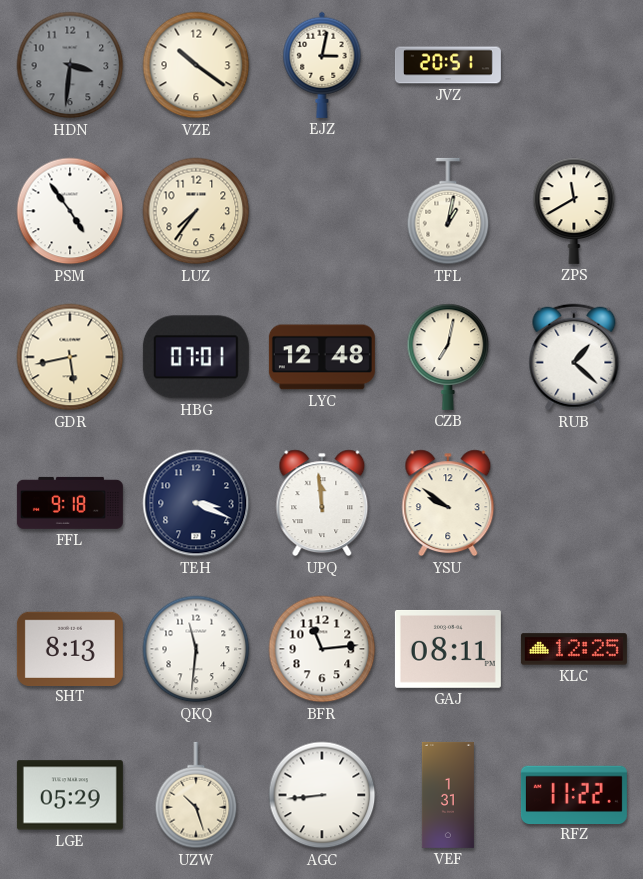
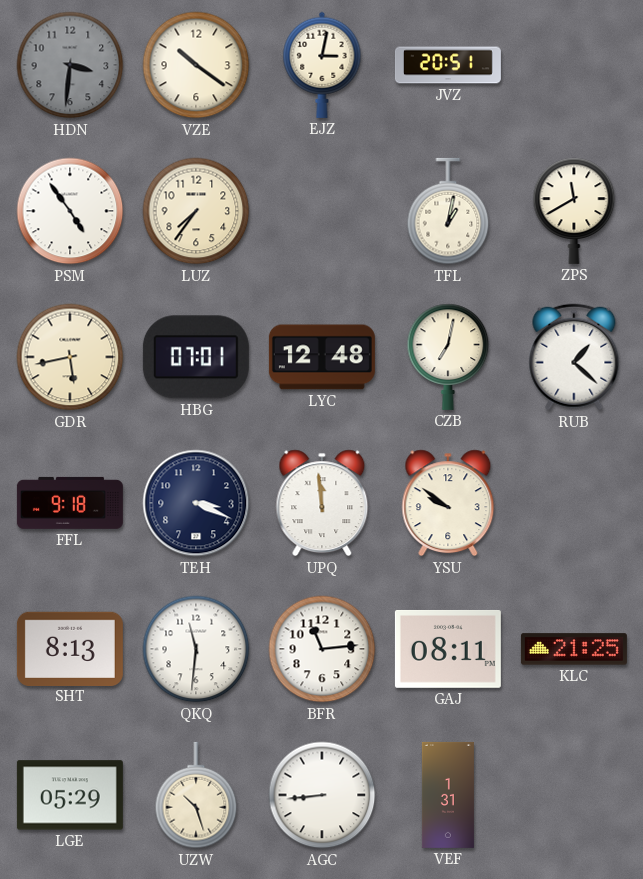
KLC: 12:25 -> 21:25
RFZ: 11:22 -> none
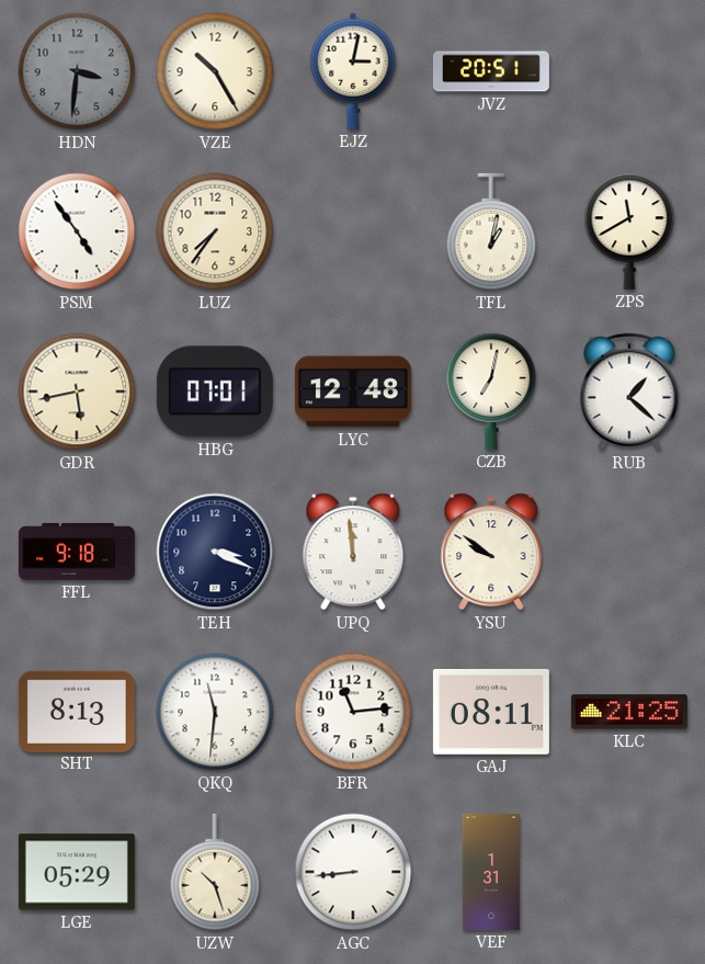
VZE: 10:21 -> 10:25
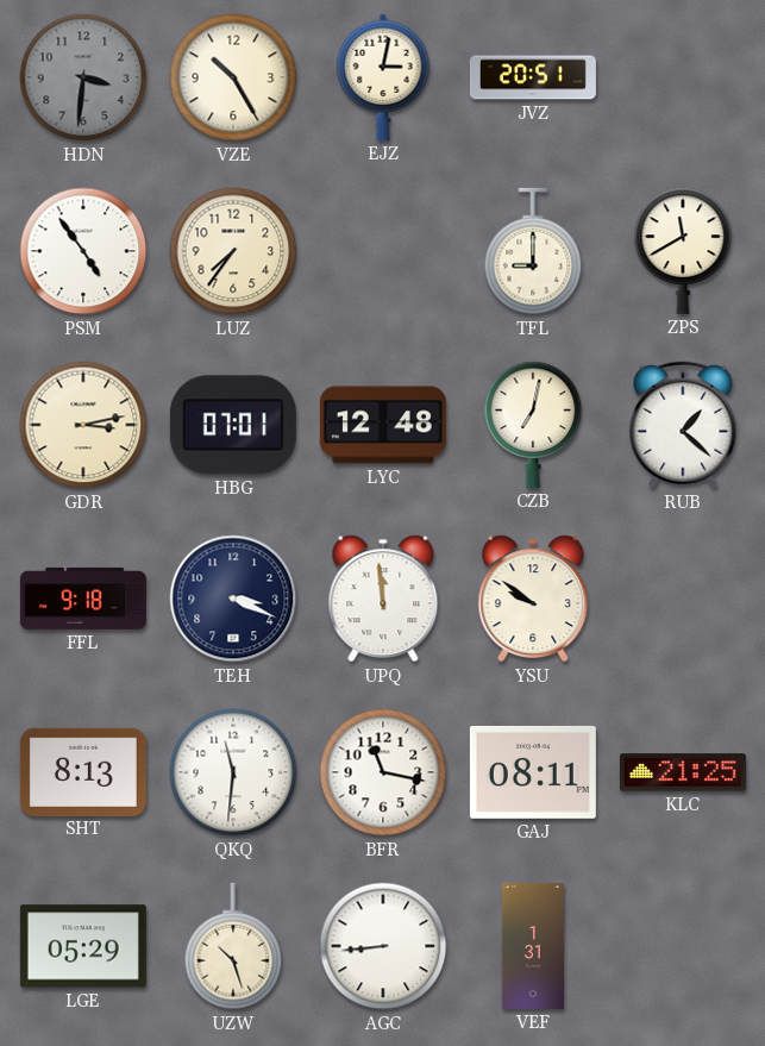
TFL: 1:02 -> 9:00
GDR: 5:43 -> 3:13
BFR: 11:14 -> 11:17
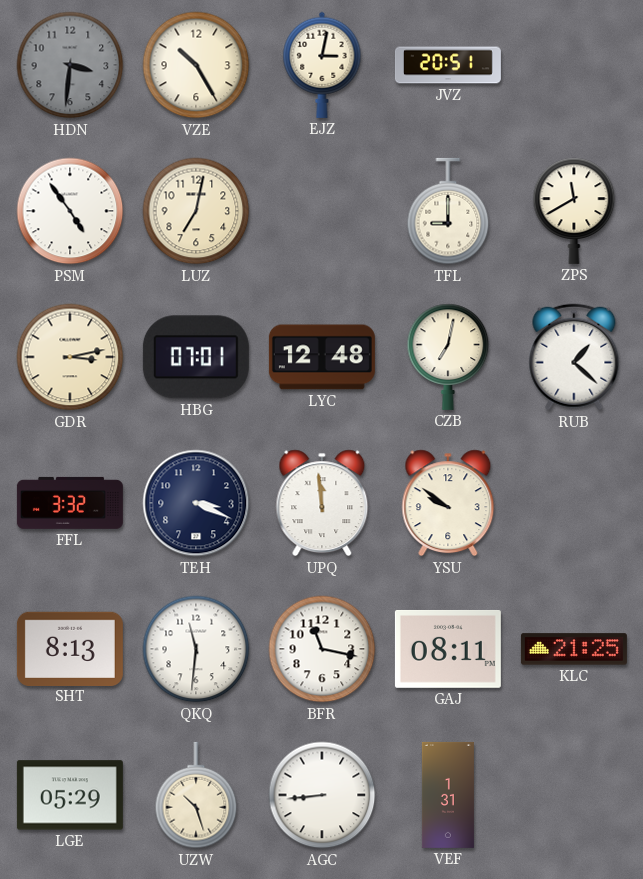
LUZ: 7:36 -> 7:02
FFL: 9:18 -> 3:32
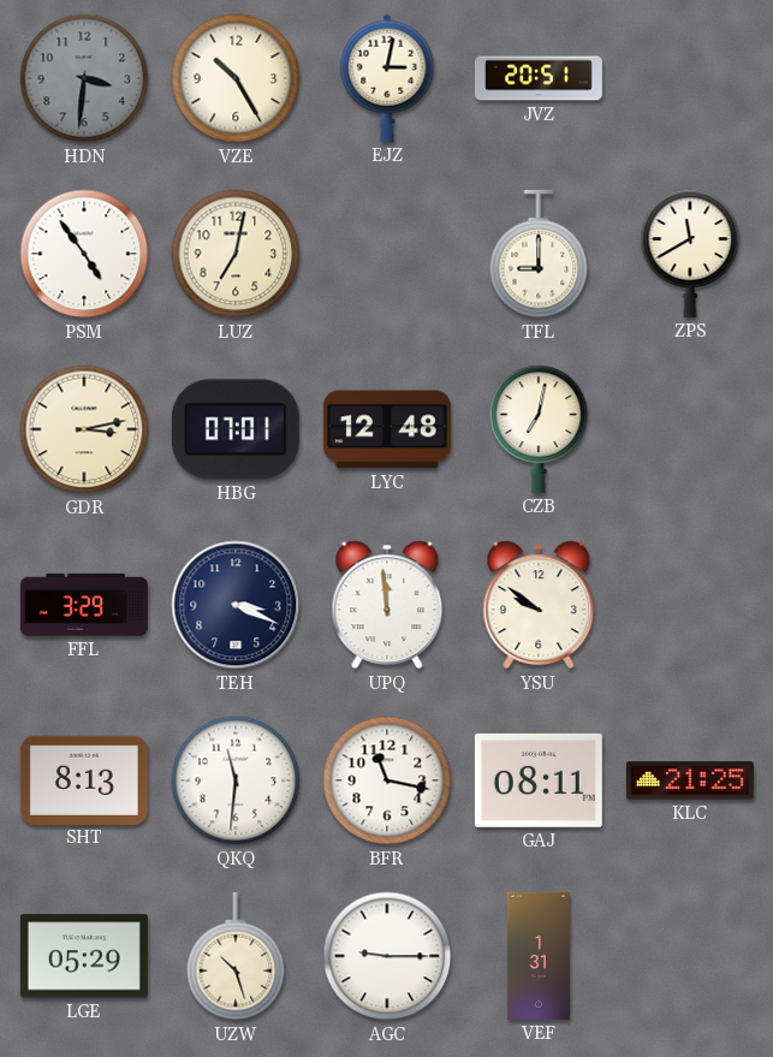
RUB: 1:22 -> none
FFL: 3:32 -> 3:29
AGC: 8:44 -> 9:15
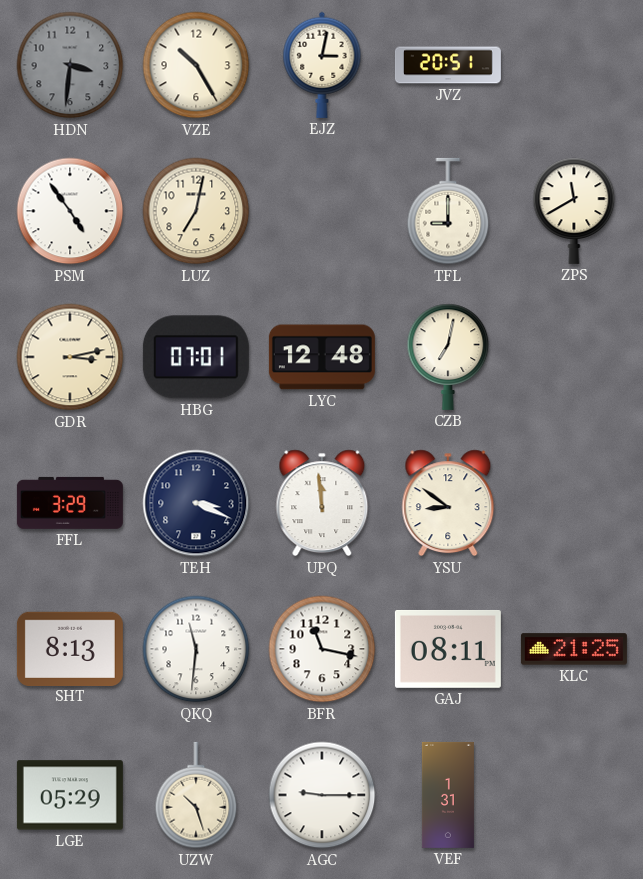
YSU: 9:51 -> 8:51
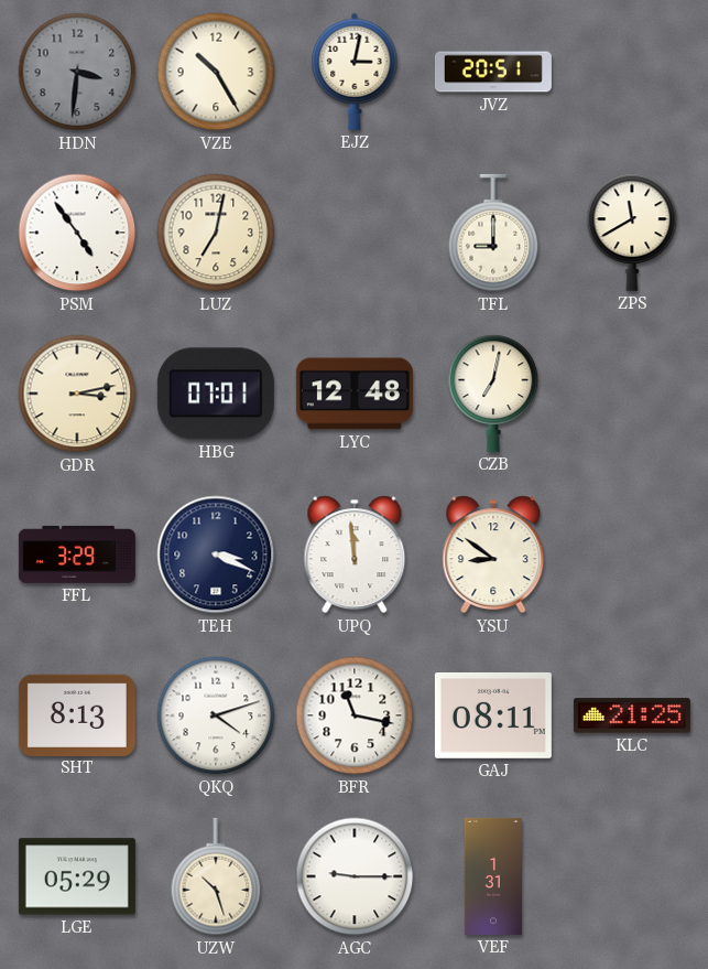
QKQ: 11:31 -> 4:12
